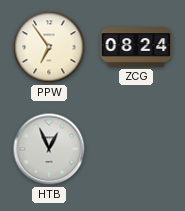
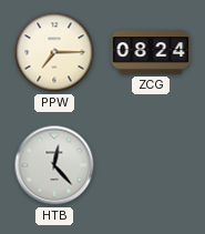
PPW: 6:54 -> 7:15
HTB: 12:56 -> 12:23
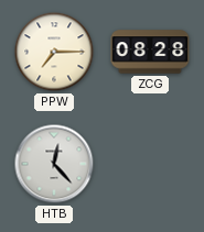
ZCG: 08:24 -> 08:28
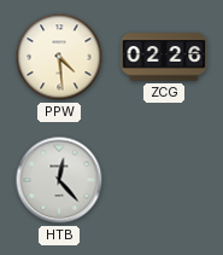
PPW: 7:15 -> 4:29
ZCG: 08:28 -> 02:26
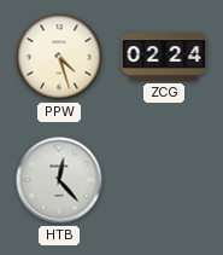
PPW: 4:29 -> 4:27
ZCG: 02:26 -> 02:24
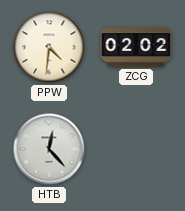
PPW: 4:27 -> 4:31
ZCG: 02:24 -> 02:02
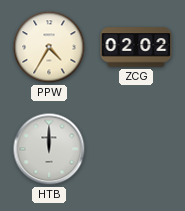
PPW: 4:31 -> 4:35
HTB: 12:23 -> 12:00
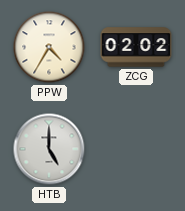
HTB: 12:00 -> 5:00
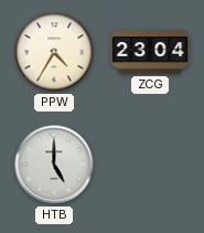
ZCG: 02:02 -> 23:04
